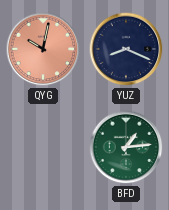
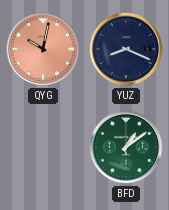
BFD: 1:14 -> 1:09
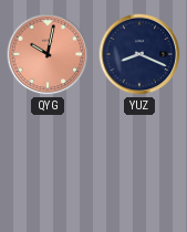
BFD: 1:09 -> none
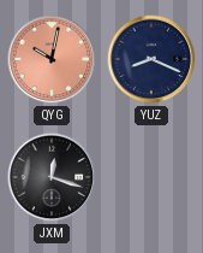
JXM: none -> 12:18
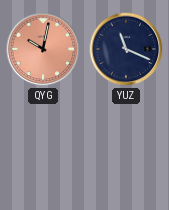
YUZ: 8:19 -> 11:19
JXM: 12:18 -> none
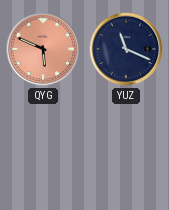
QYG: 10:02 -> 5:49
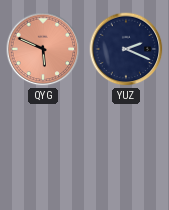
YUZ: 11:19 -> 2:19
